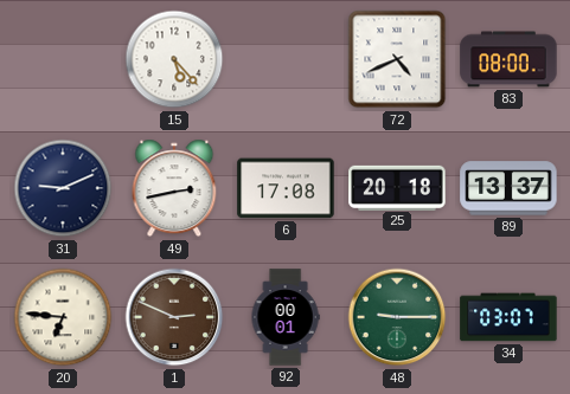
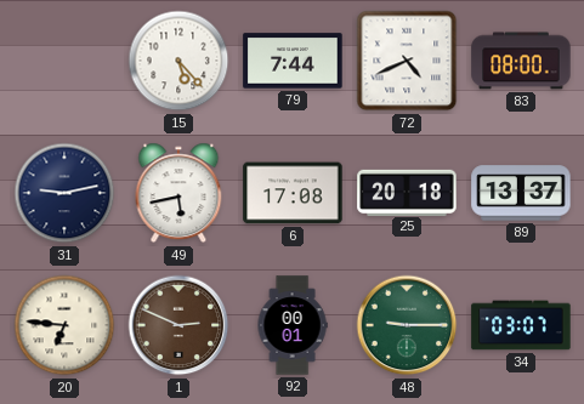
79: none -> 7:44
31: 9:11 -> 9:13
49: 2:43 -> 5:43
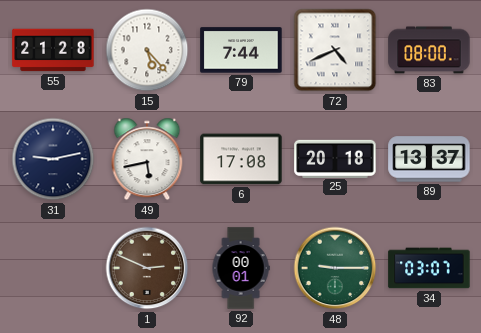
55: none -> 21:28
20: 6:46 -> none
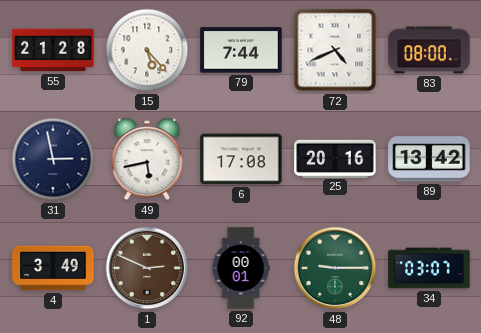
31: 9:13 -> 2:58
25: 20:18 -> 20:16
89: 13:37 -> 13:42
4: none -> 3:49
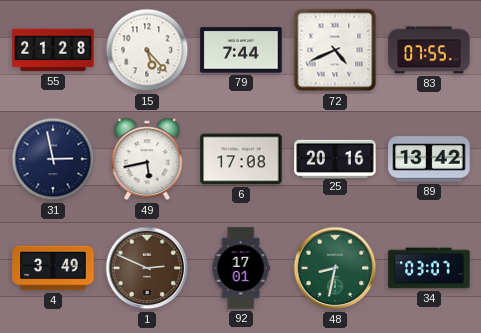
83: 08:00 -> 07:55
92: 00:01 -> 17:01
48: 9:15 -> 8:32
